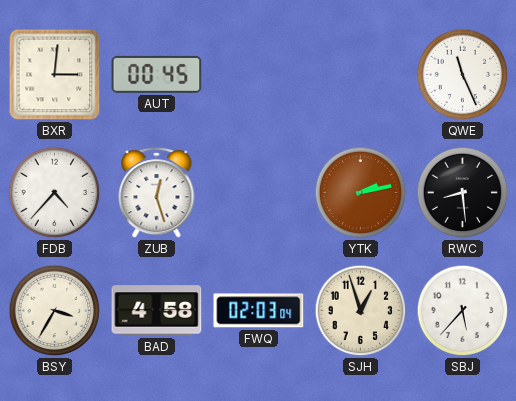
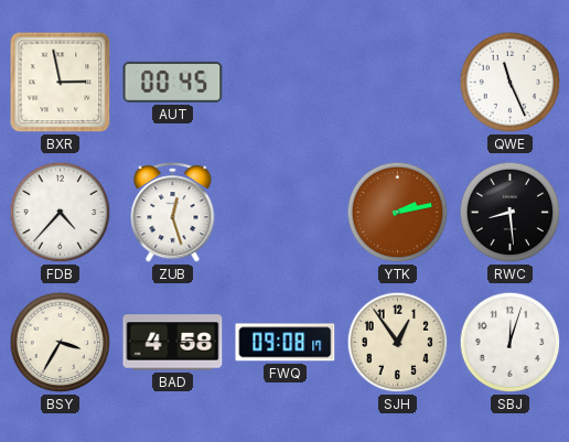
BXR: 3:01 -> 2:58
FWQ: 02:03 -> 09:08
SJH: 12:57 -> 12:54
SBJ: 5:37 -> 12:03
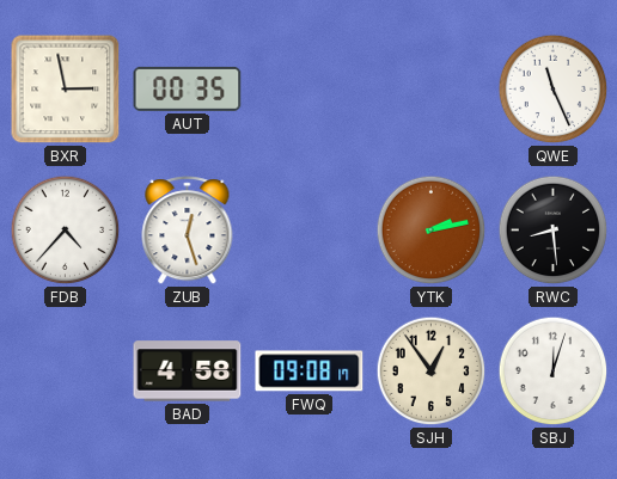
AUT: 00:45 -> 00:35
BSY: 3:35 -> none
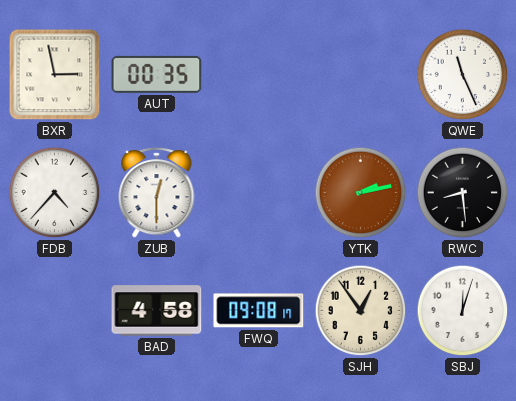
ZUB: 12:27 -> 12:30
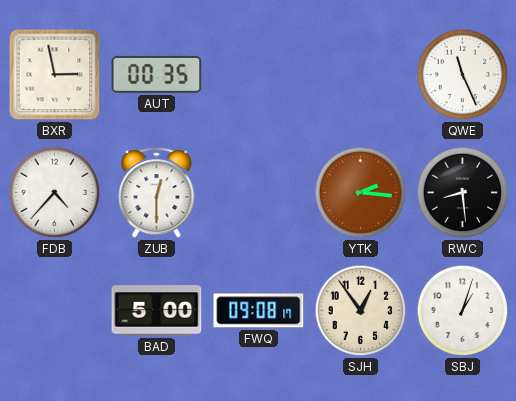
YTK: 2:13 -> 2:16
BAD: 4:58 -> 5:00
SBJ: 12:03 -> 1:03
